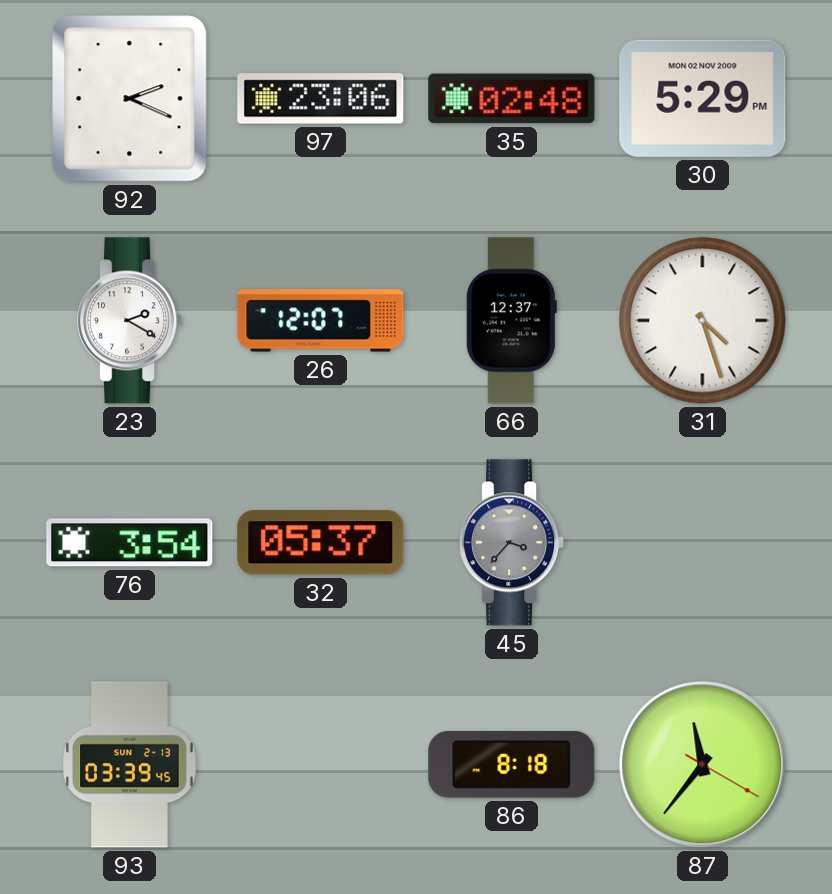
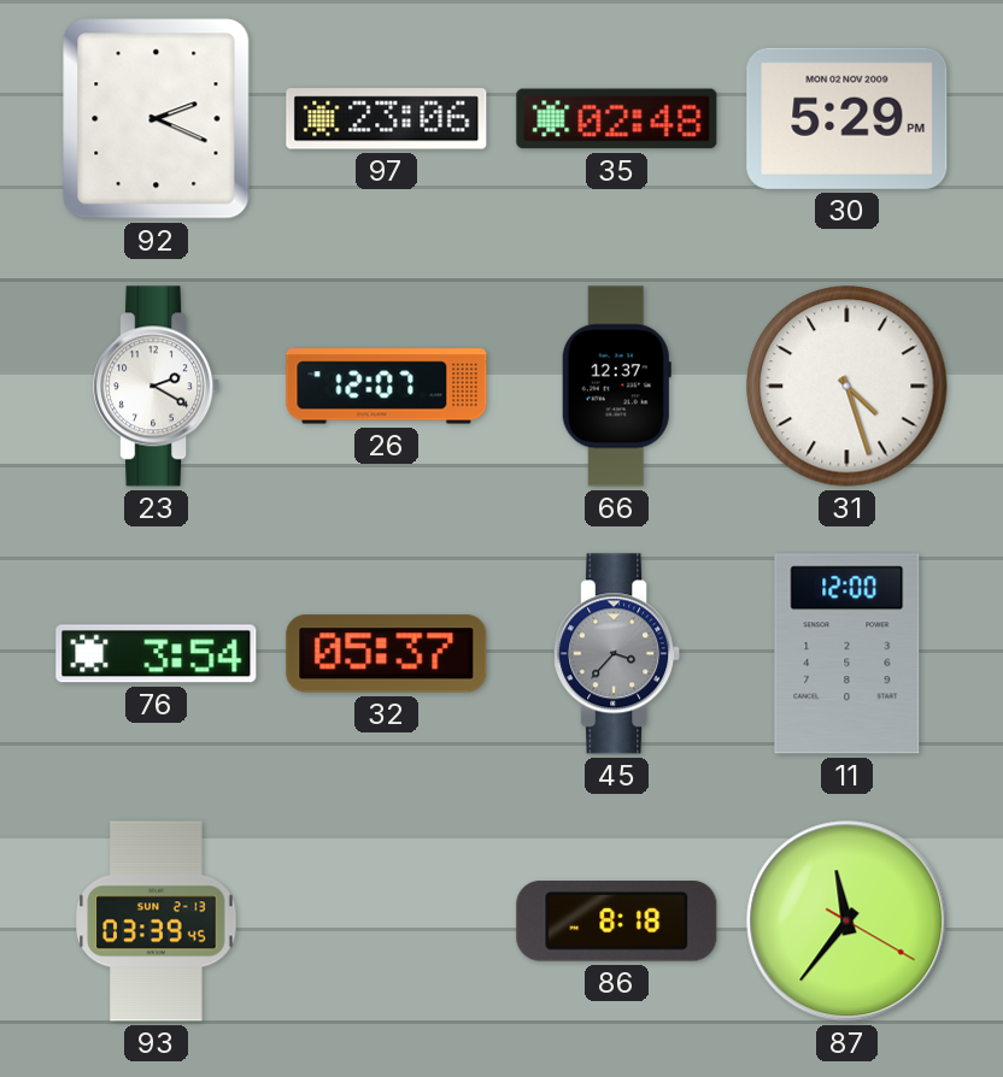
11: none -> 12:00
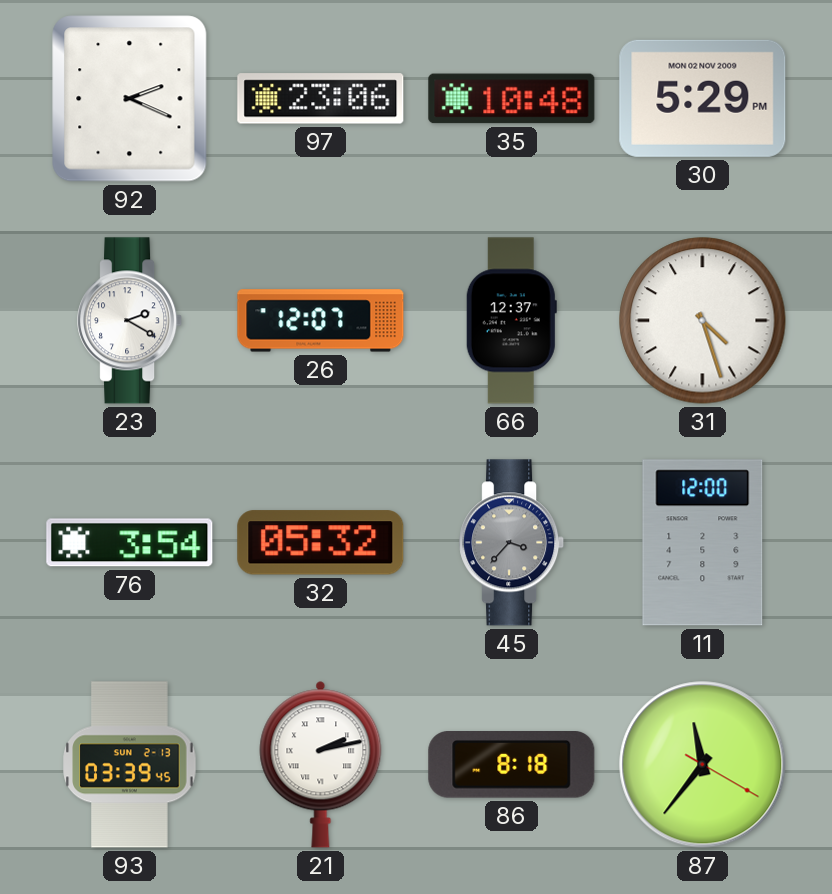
35: 02:48 -> 10:48
32: 05:37 -> 05:32
21: none -> 2:13
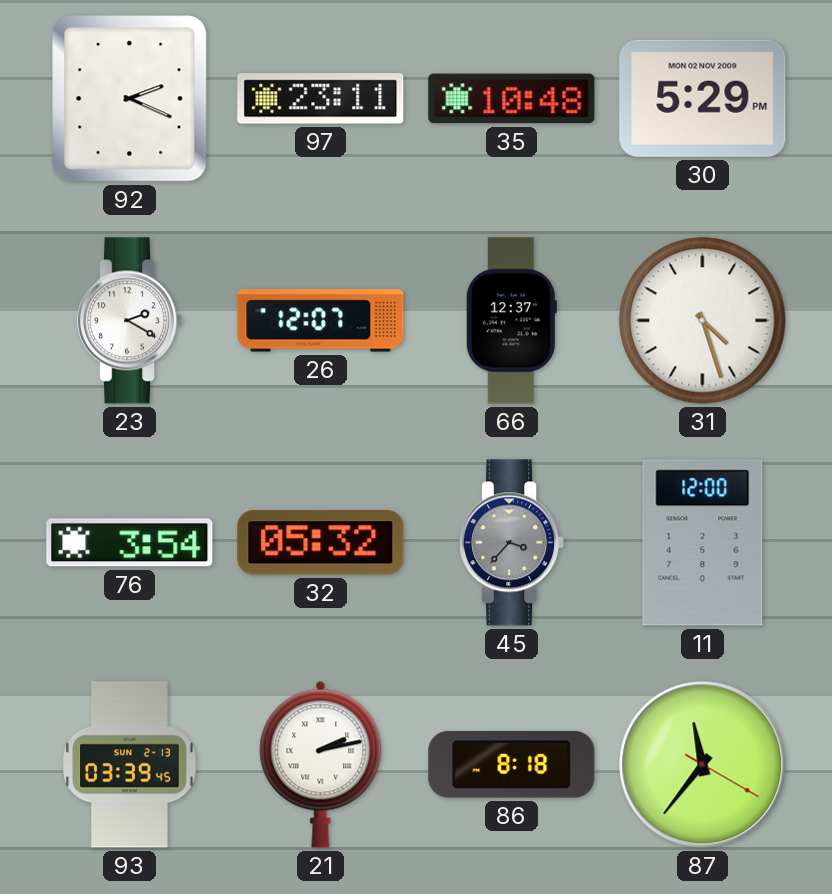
97: 23:06 -> 23:11
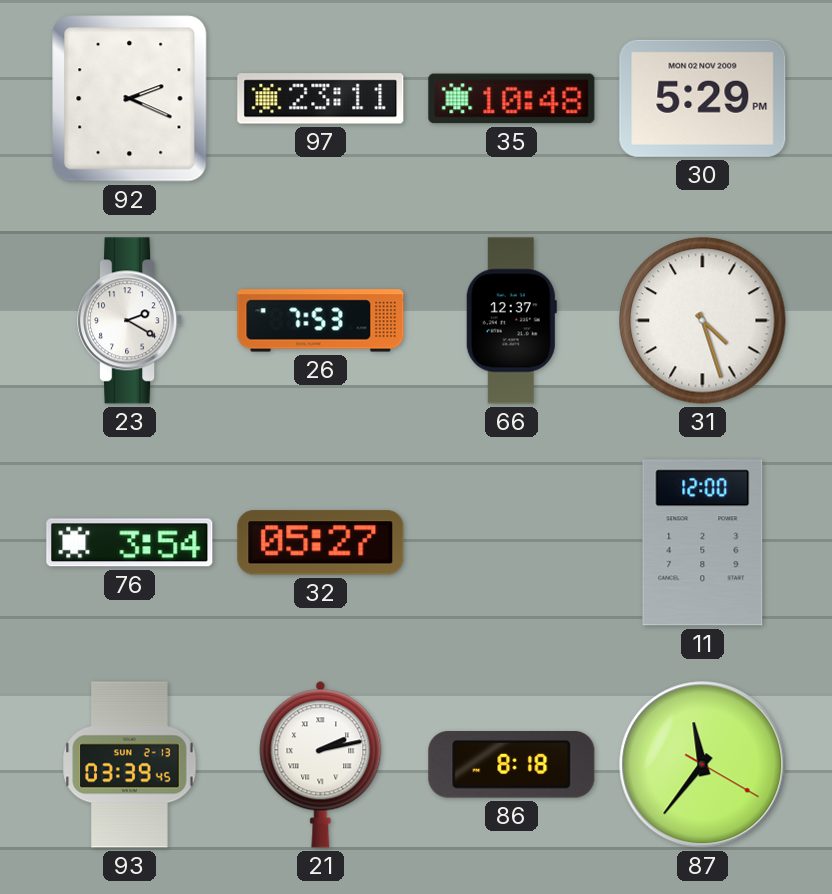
26: 12:07 -> 7:53
32: 05:32 -> 05:27
45: 3:37 -> none
